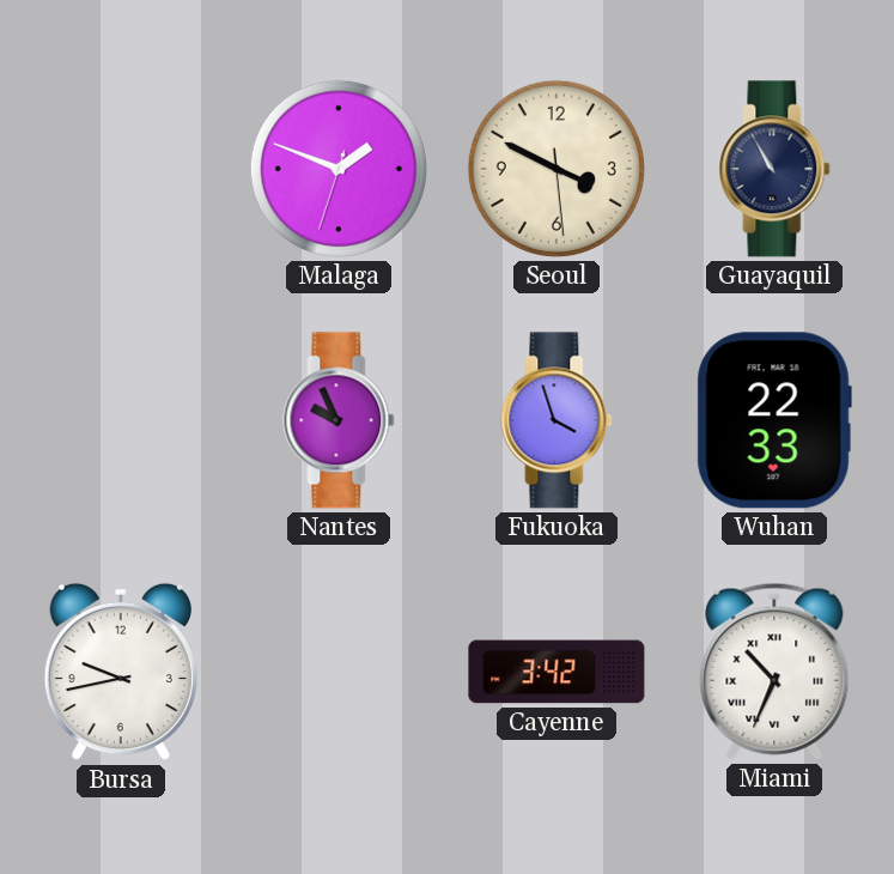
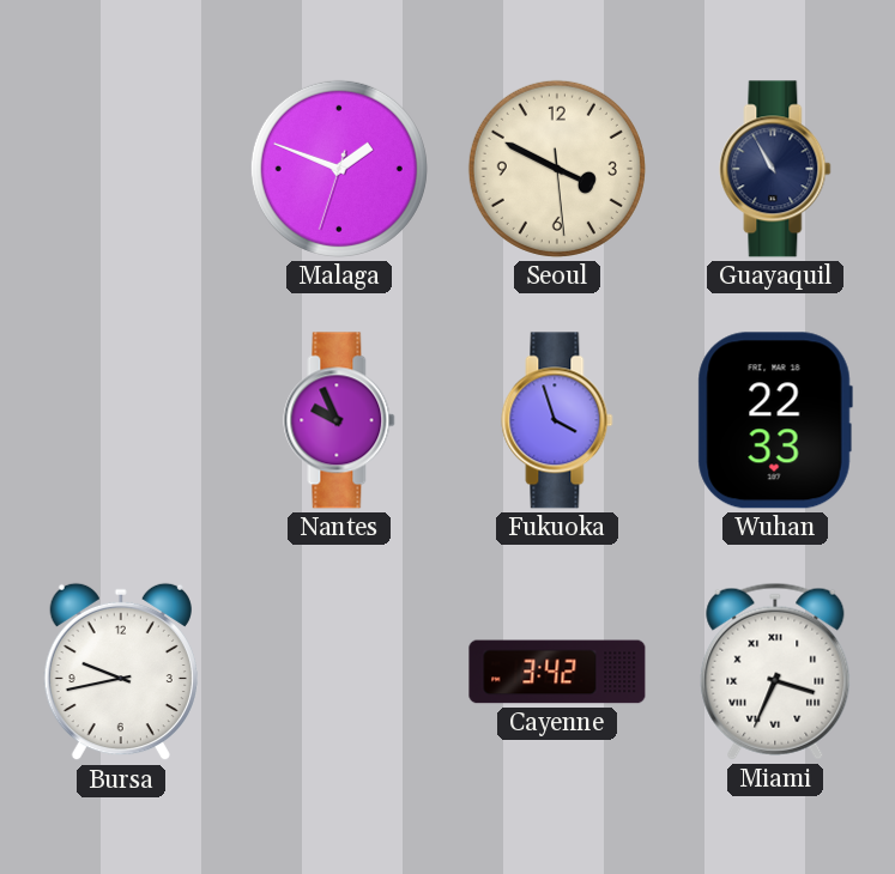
Miami: 10:34 -> 3:34
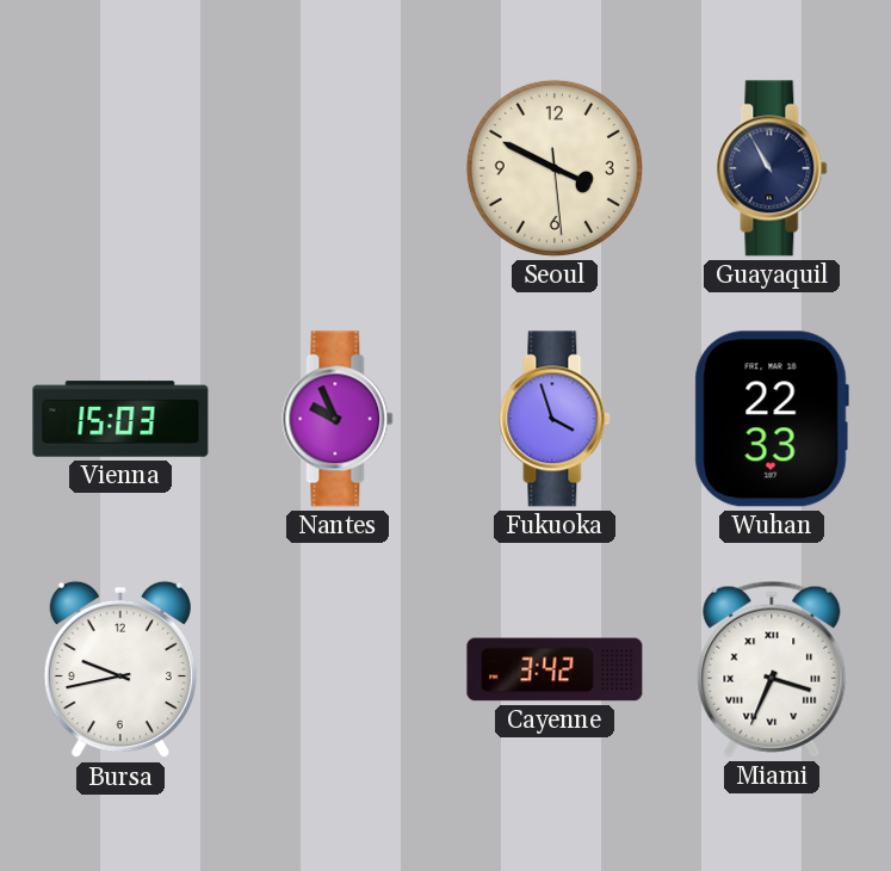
Malaga: 1:48 -> none
Vienna: none -> 15:03
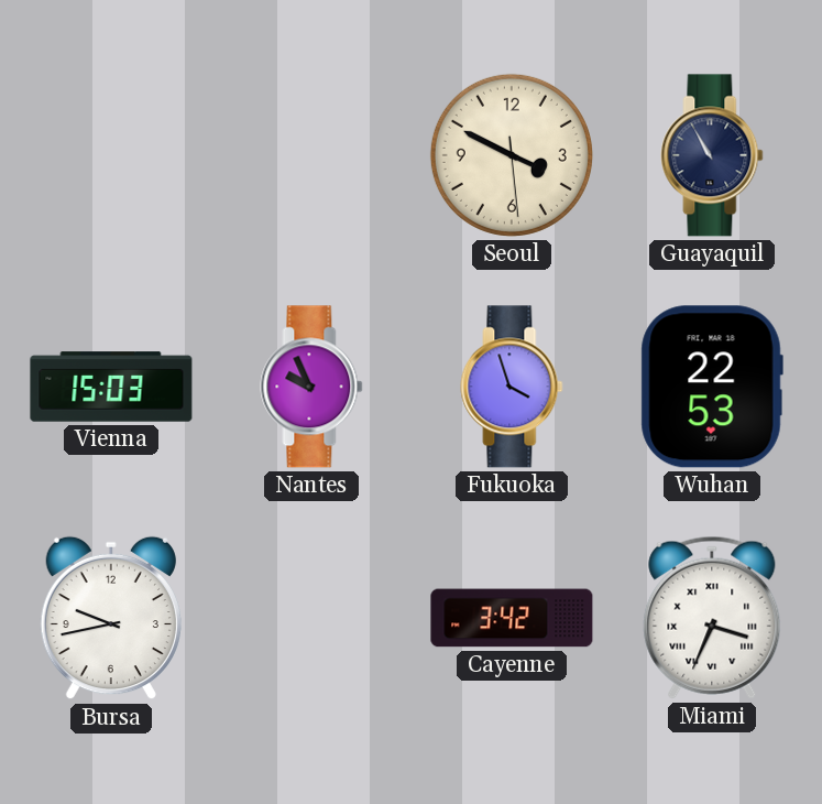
Wuhan: 22:33 -> 22:53
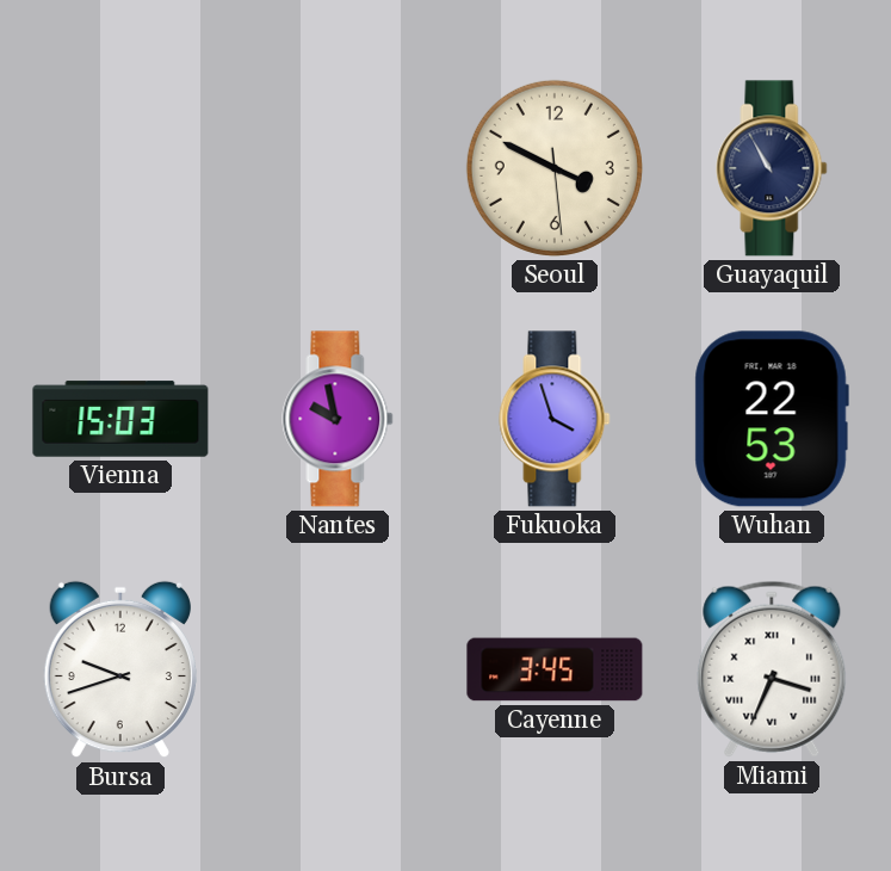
Nantes: 9:56 -> 9:58
Bursa: 9:43 -> 9:42
Cayenne: 3:42 -> 3:45
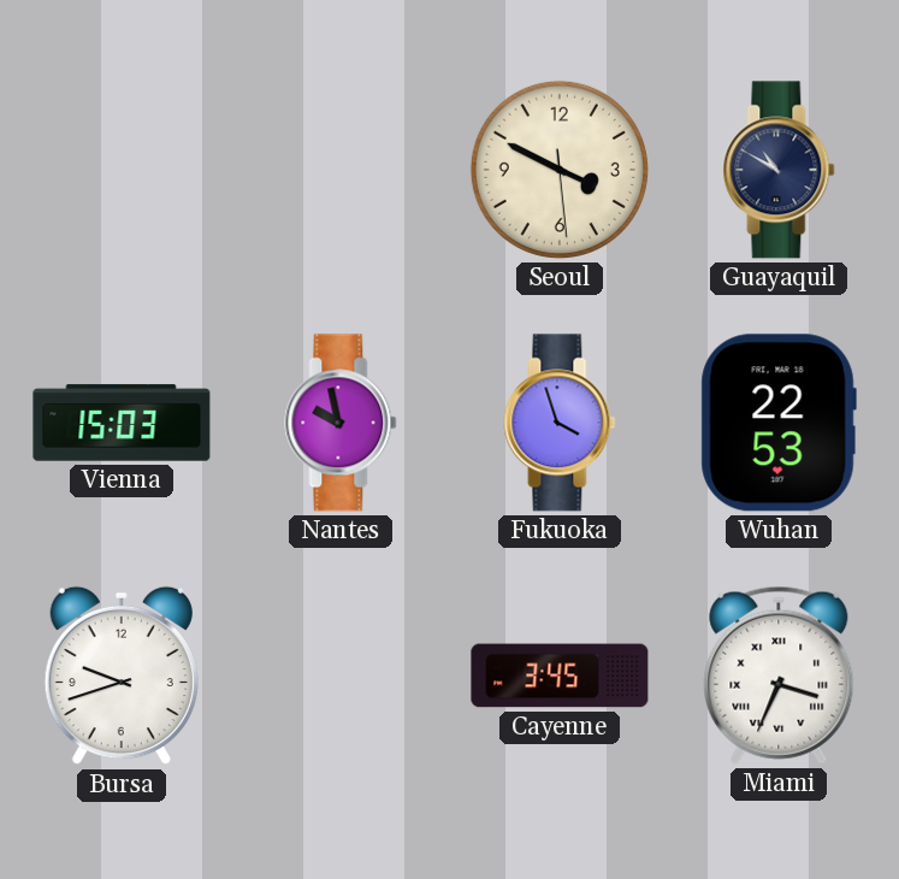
Guayaquil: 10:55 -> 10:50
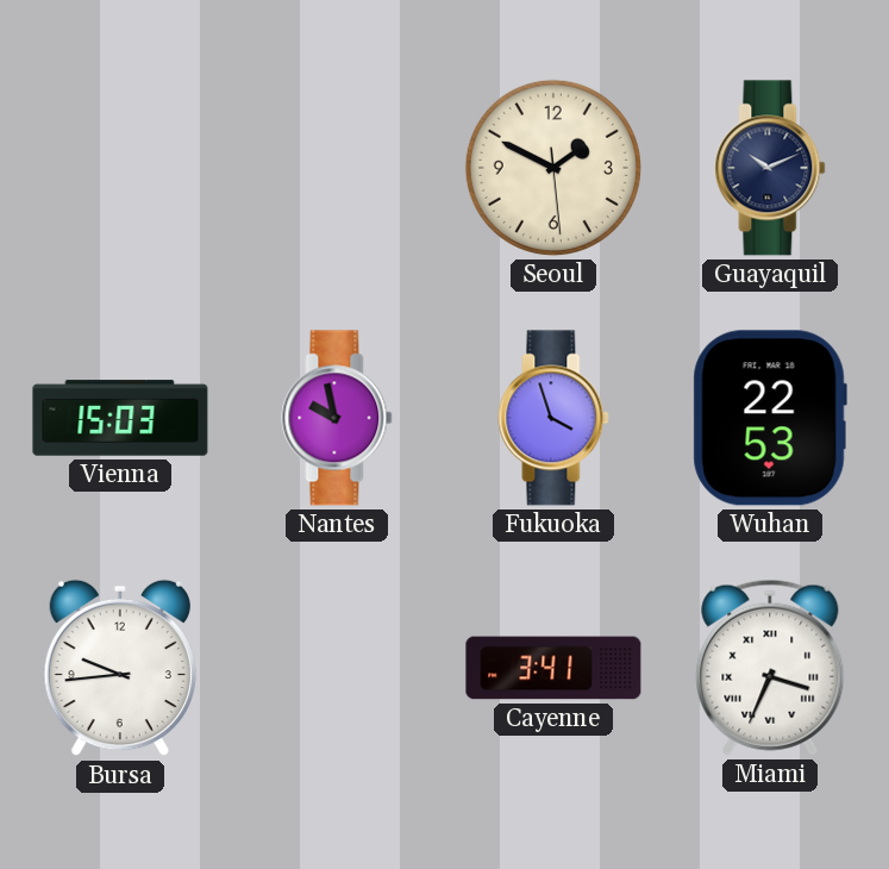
Seoul: 3:49 -> 1:49
Guayaquil: 10:50 -> 10:11
Bursa: 9:42 -> 9:44
Cayenne: 3:45 -> 3:41
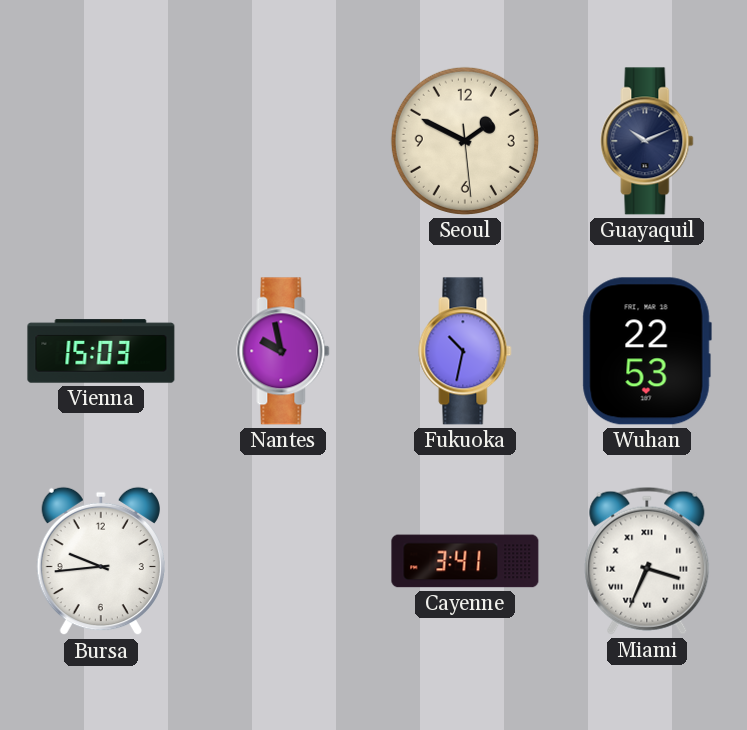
Fukuoka: 3:57 -> 10:32
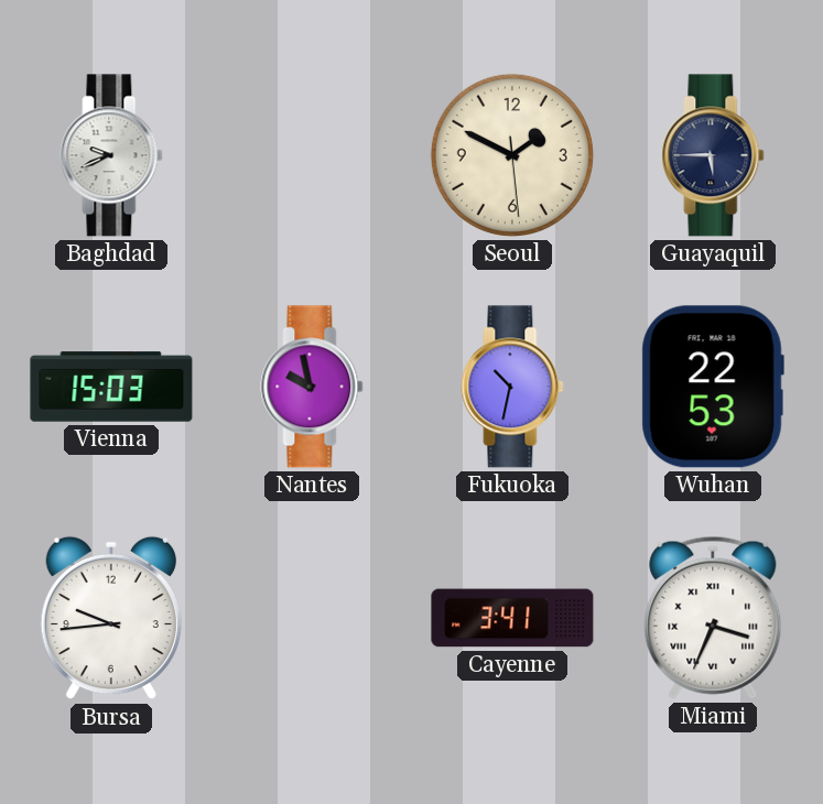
Baghdad: none -> 9:41
Guayaquil: 10:11 -> 5:45
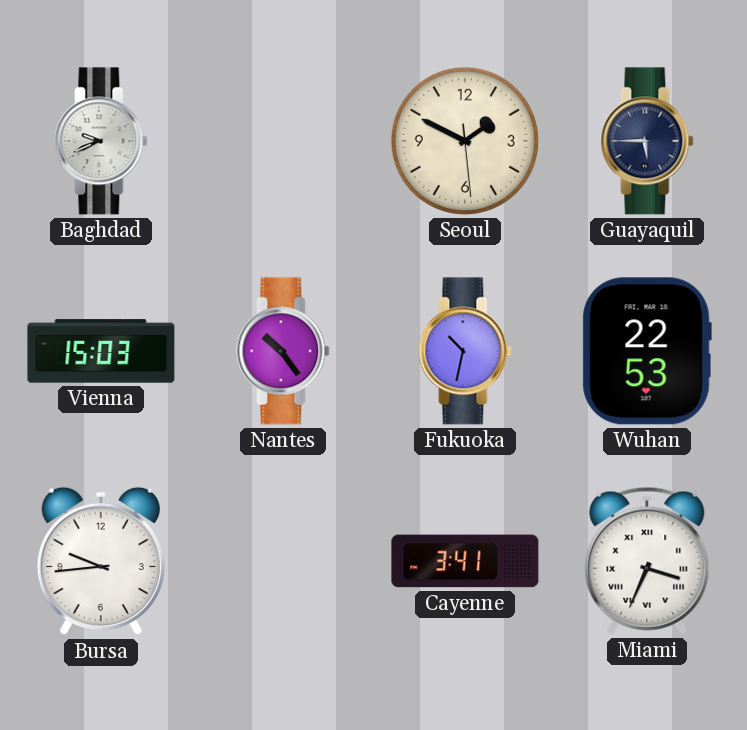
Nantes: 9:58 -> 10:24
